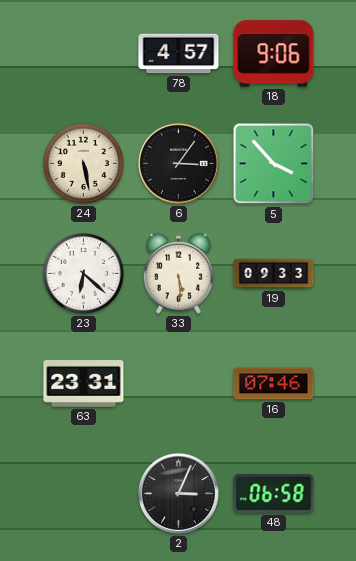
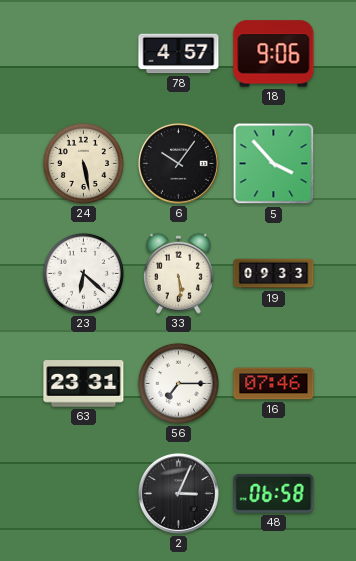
6: 3:06 -> 10:06
56: none -> 7:15
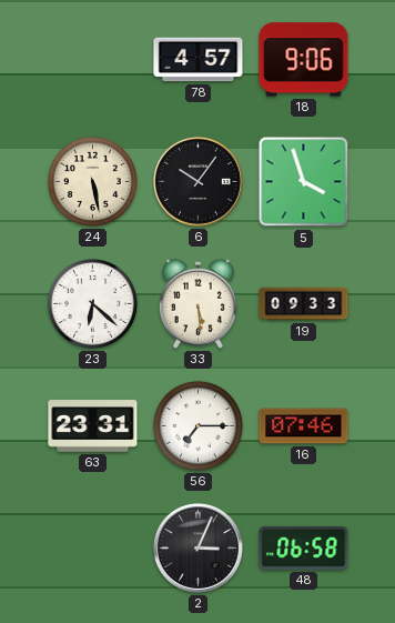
5: 3:53 -> 3:57
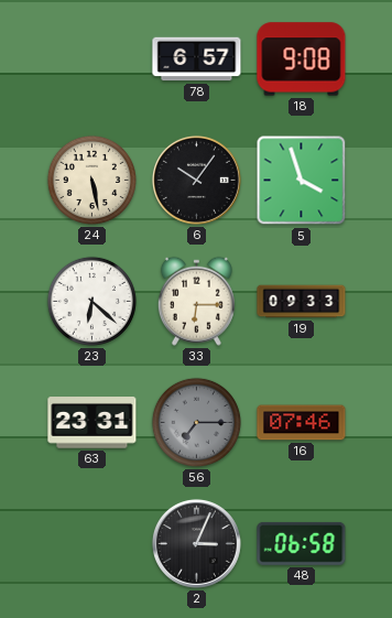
78: 4:57 -> 6:57
18: 9:06 -> 9:08
33: 5:29 -> 6:15
56 dial: white -> grey
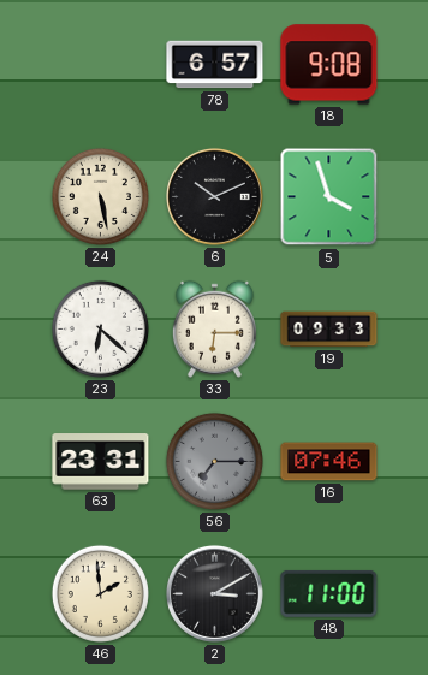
6: 10:06 -> 10:11
46: none -> 1:59
2: 3:04 -> 3:10
48: 06:58 -> 11:00
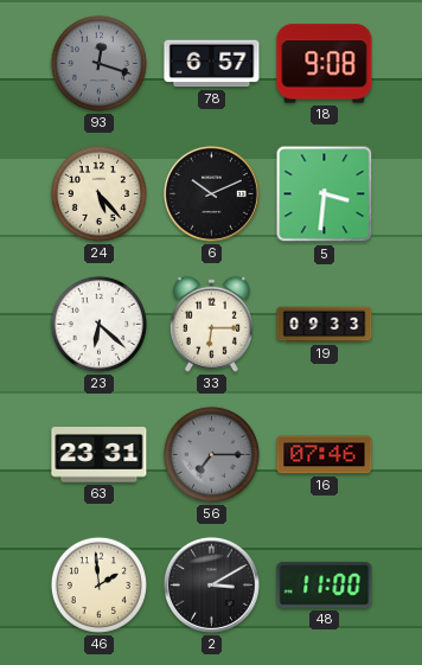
93: none -> 12:18
24: 5:28 -> 5:23
5: 3:57 -> 3:31
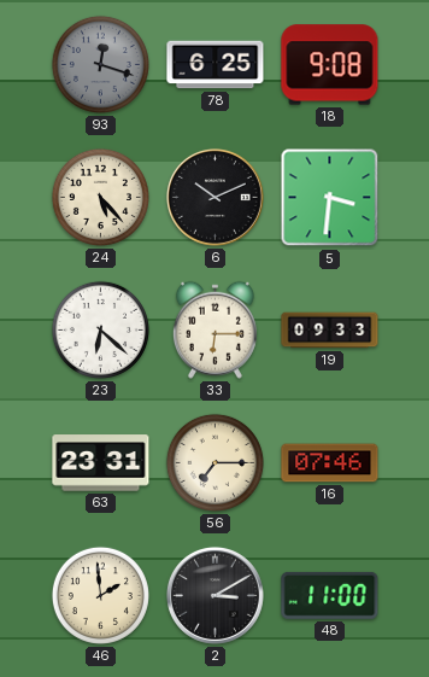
78: 6:57 -> 6:25
56 dial: grey -> cream
